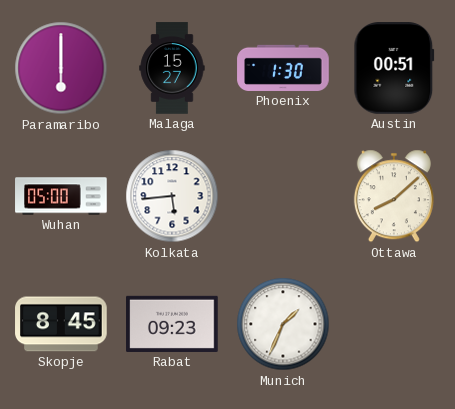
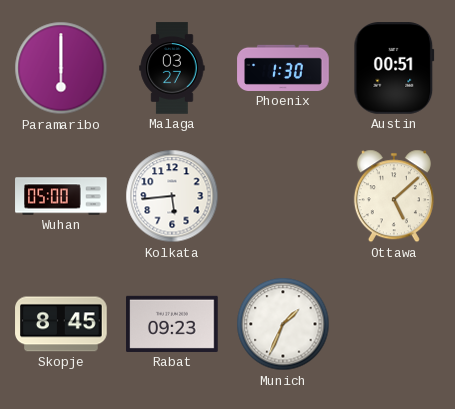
Malaga: 15:27 -> 03:27
Ottawa: 8:08 -> 5:08
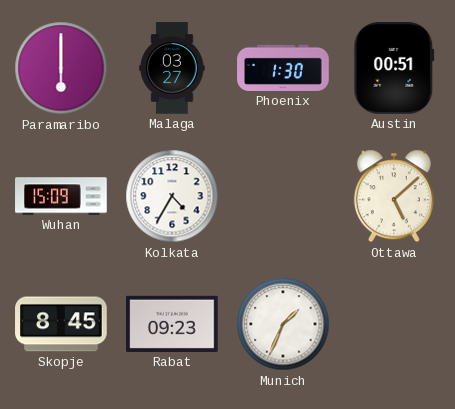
Wuhan: 05:00 -> 15:09
Kolkata: 5:44 -> 4:35
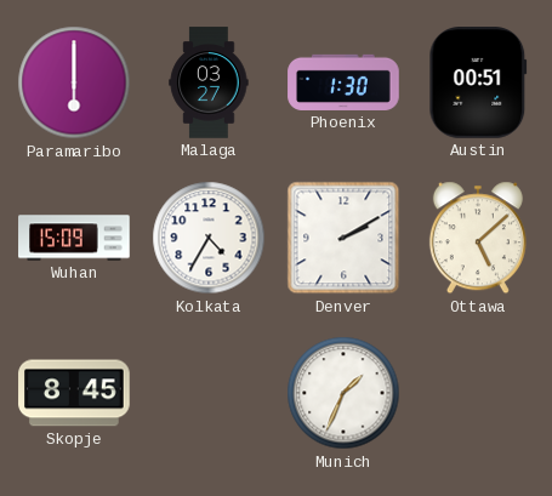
Denver: none -> 2:10
Rabat: 09:23 -> none
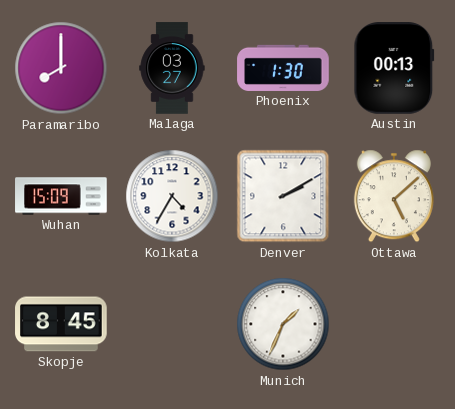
Paramaribo: 6:00 -> 8:00
Austin: 00:51 -> 00:13
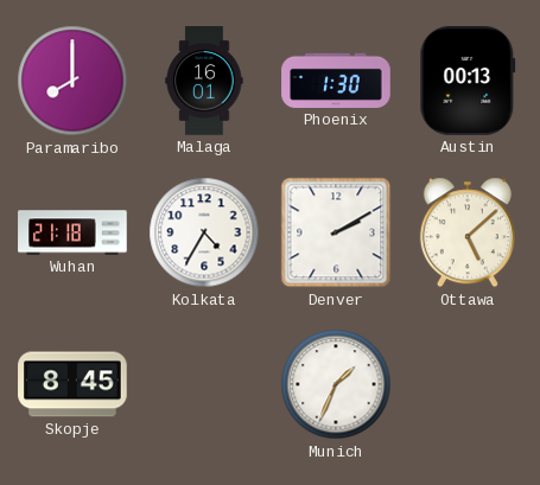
Malaga: 03:27 -> 16:01
Wuhan: 15:09 -> 21:18
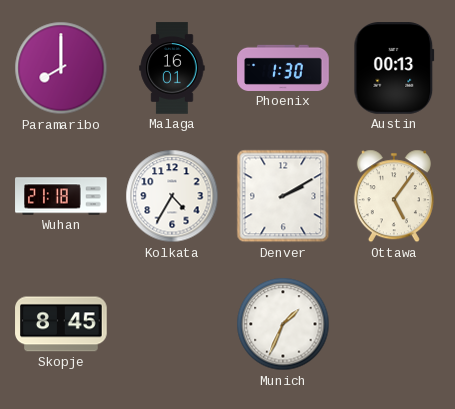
Ottawa: 5:08 -> 5:06
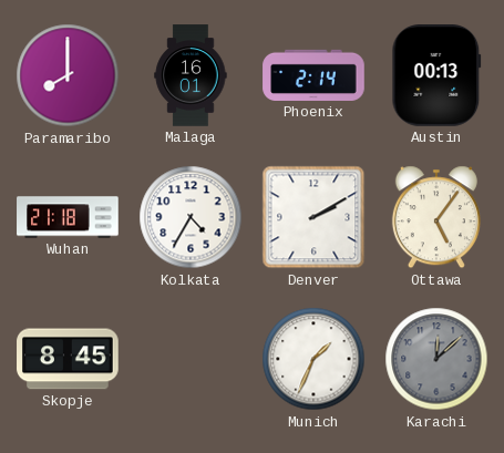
Phoenix: 1:30 -> 2:14
Karachi: none -> 12:08
